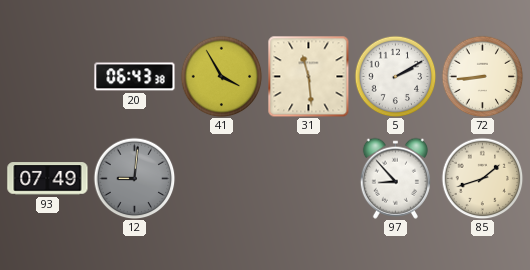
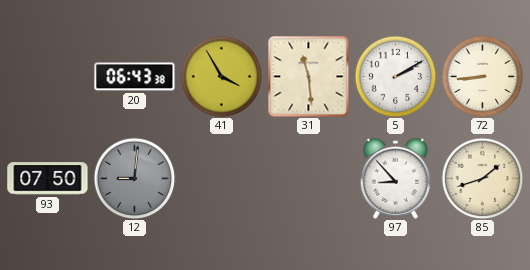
93: 07:49 -> 07:50
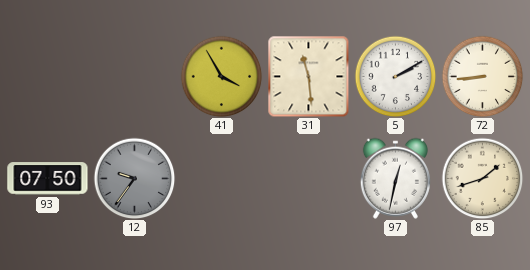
20: 06:43 -> none
12: 9:01 -> 9:36
97: 8:53 -> 12:32
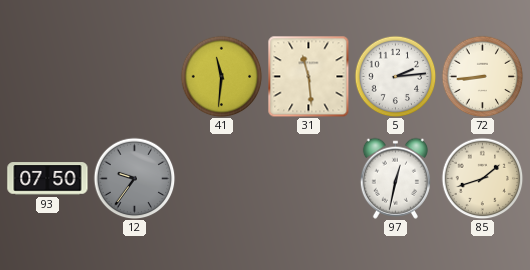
41: 3:55 -> 11:31
5: 2:10 -> 2:14
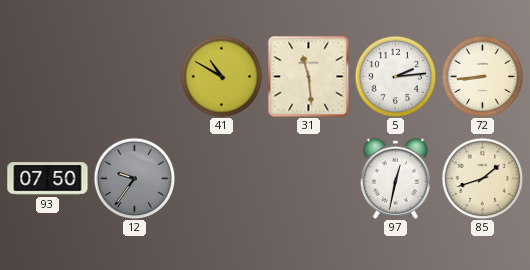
41: 11:31 -> 10:50
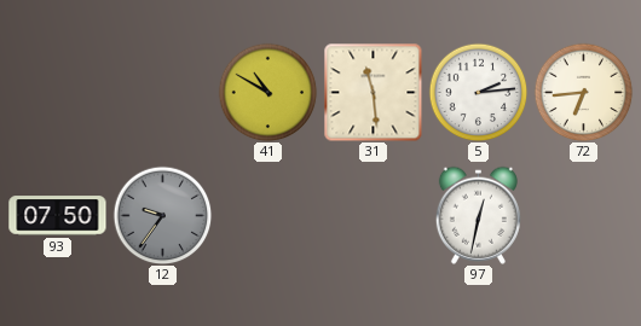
72: 8:44 -> 6:44
85: 1:42 -> none
